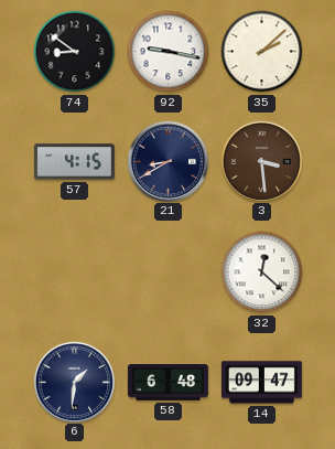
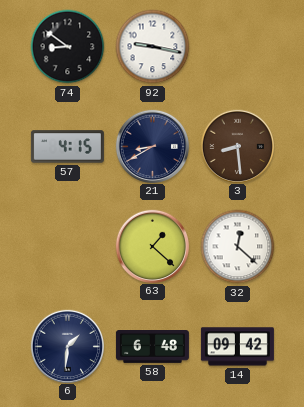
35: 2:08 -> none
3: 3:29 -> 8:29
63: none -> 1:22
14: 09:47 -> 09:42
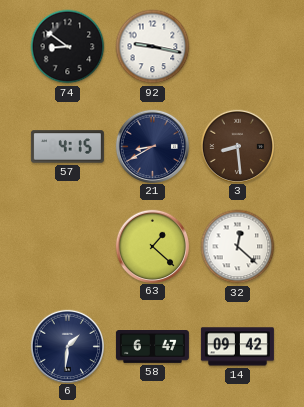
58: 6:48 -> 6:47
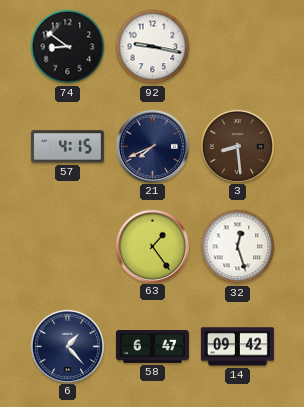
21: 8:40 -> 7:41
63: 1:22 -> 1:24
32: 12:22 -> 12:27
6: 1:31 -> 1:23
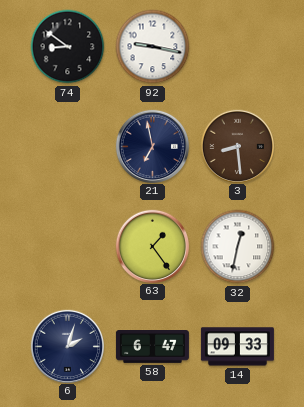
57: 4:15 -> none
21: 7:41 -> 6:58
32: 12:27 -> 12:32
6: 1:23 -> 2:03
14: 09:42 -> 09:33
